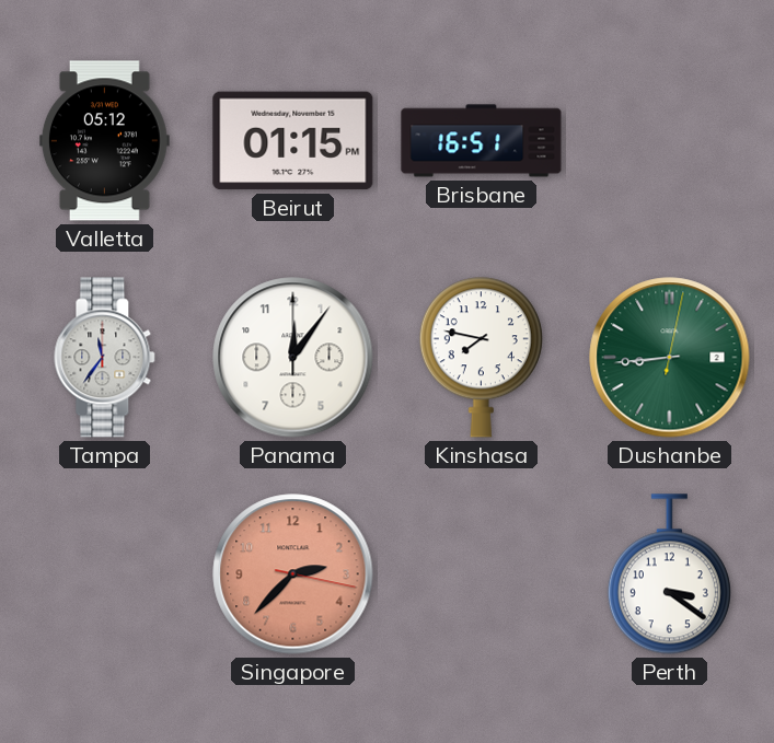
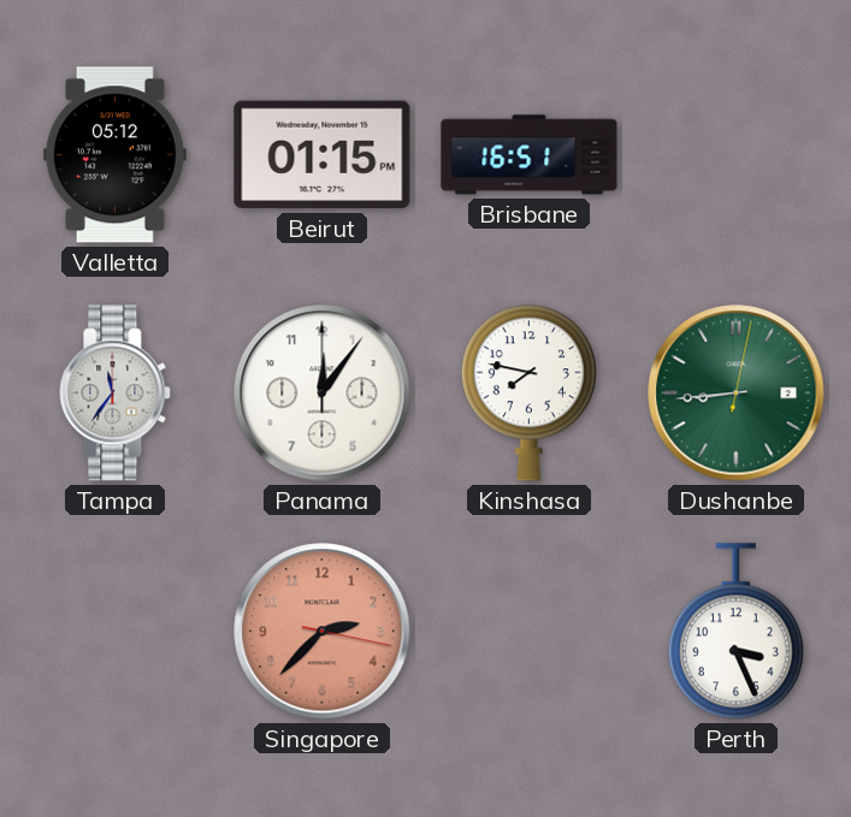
Perth: 3:21 -> 3:26
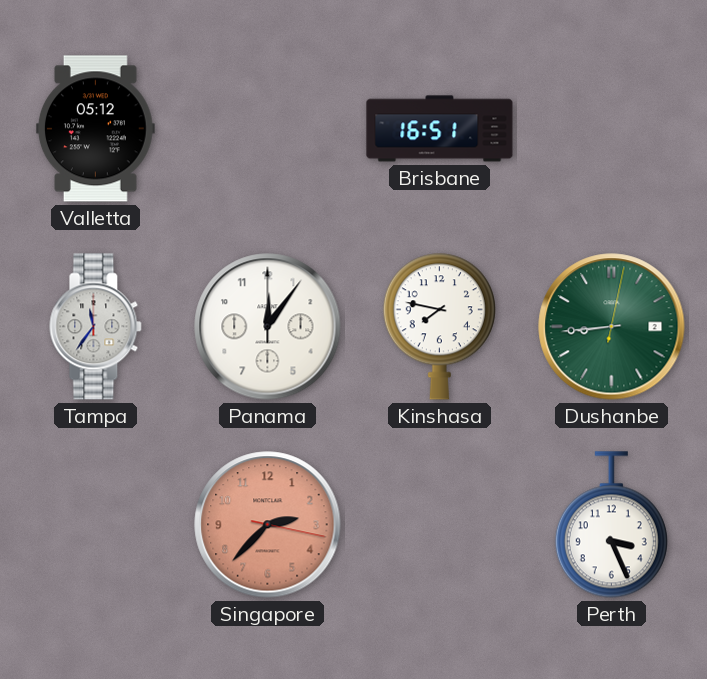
Beirut: 01:15 -> none
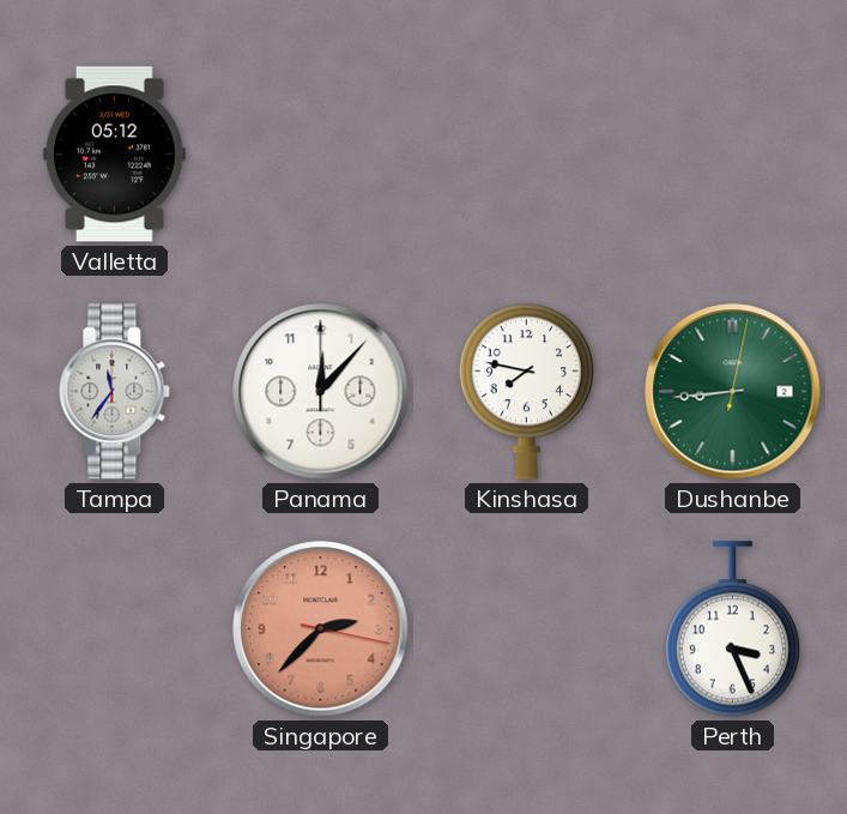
Brisbane: 16:51 -> none
Panama: 12:06 -> 12:07
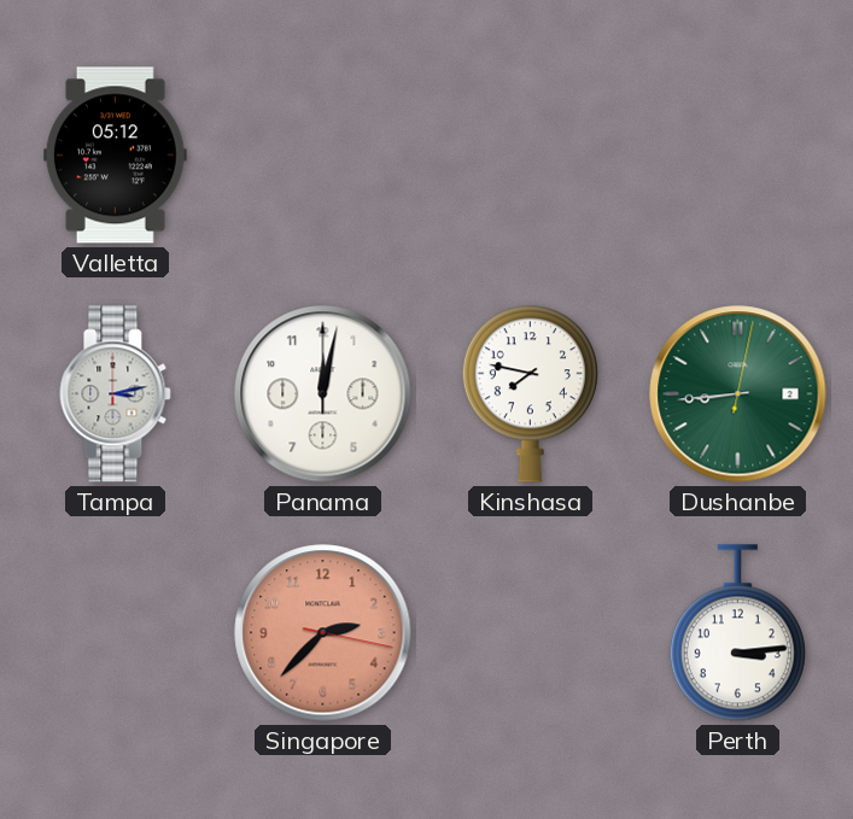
Tampa: 11:36 -> 3:13
Panama: 12:07 -> 12:02
Perth: 3:26 -> 3:14
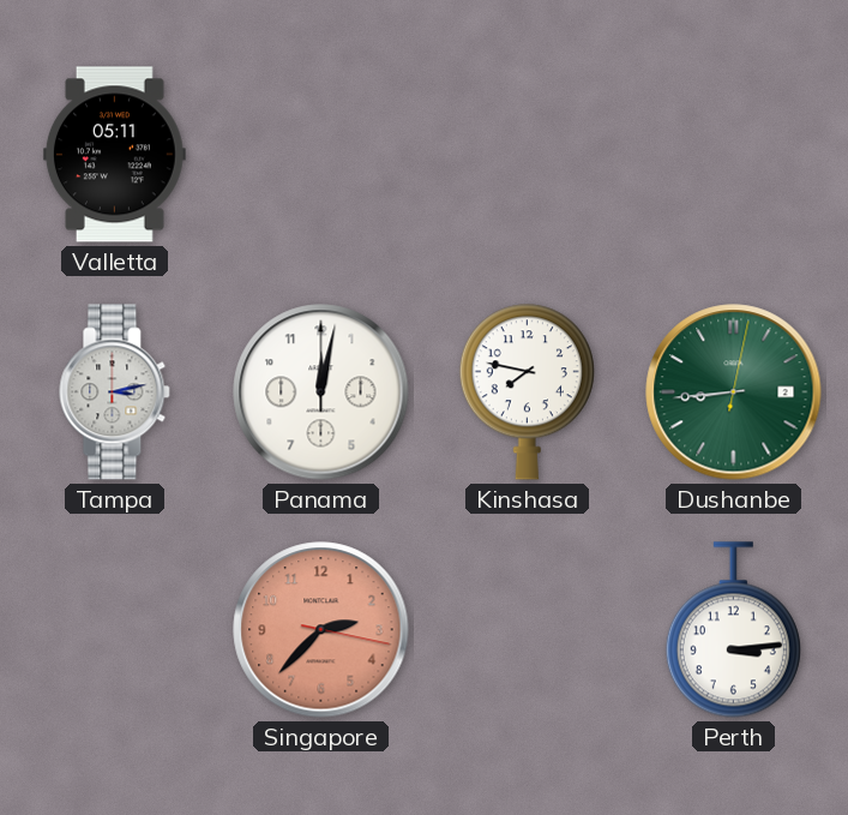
Valletta: 05:12 -> 05:11
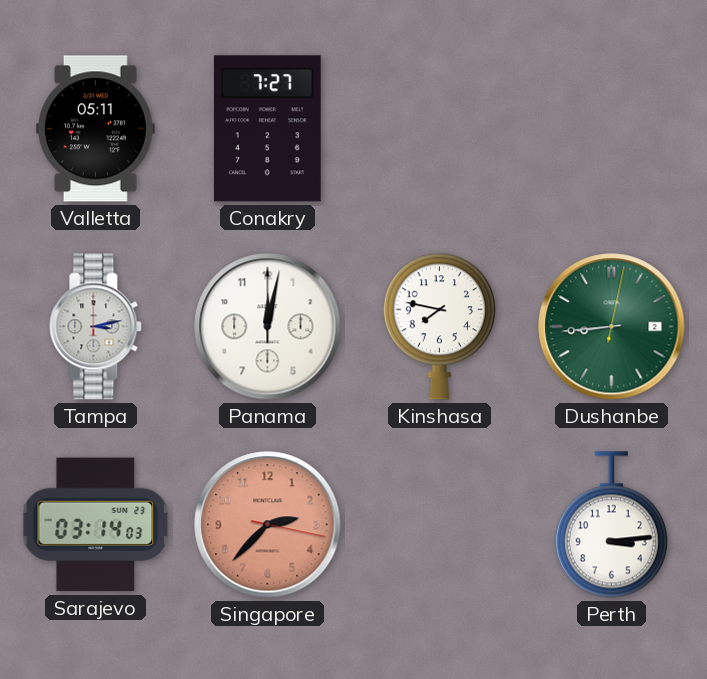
Conakry: none -> 7:27
Sarajevo: none -> 03:14
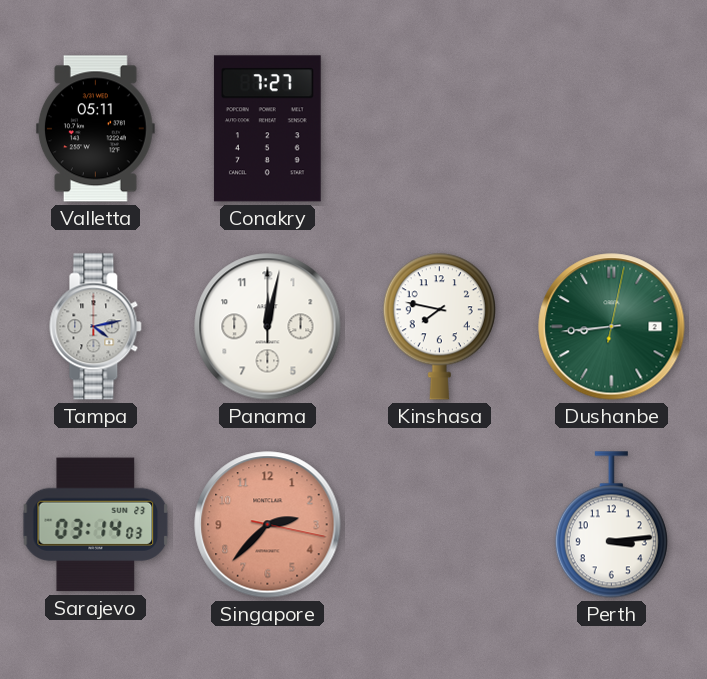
Tampa: 3:13 -> 4:13
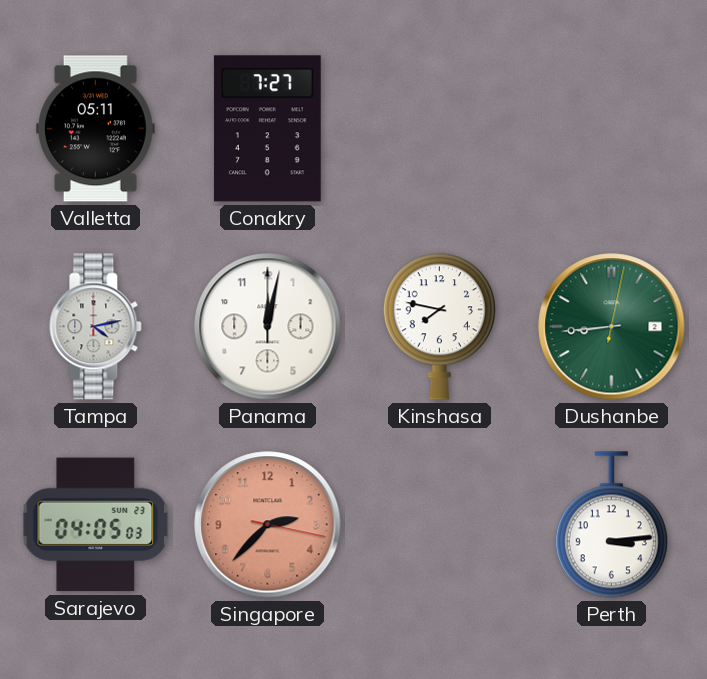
Sarajevo: 03:14 -> 04:05
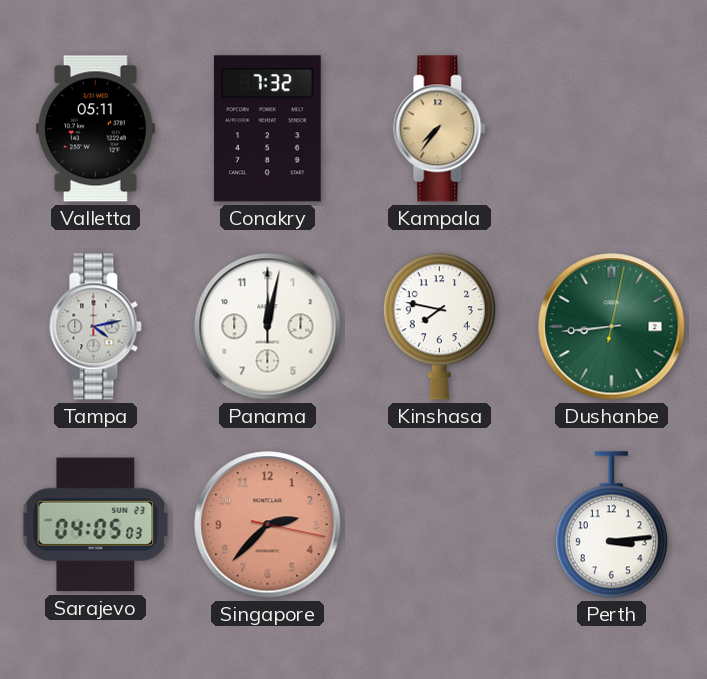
Conakry: 7:27 -> 7:32
Kampala: none -> 7:36
